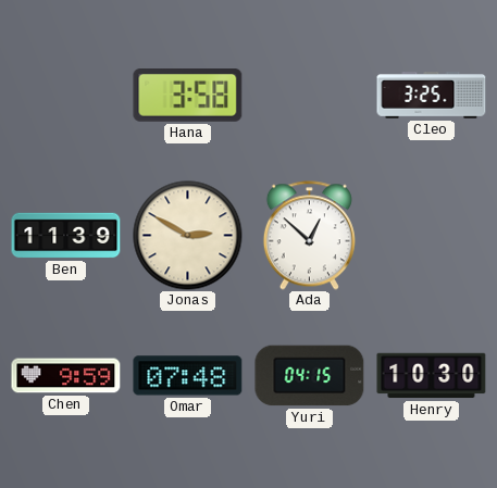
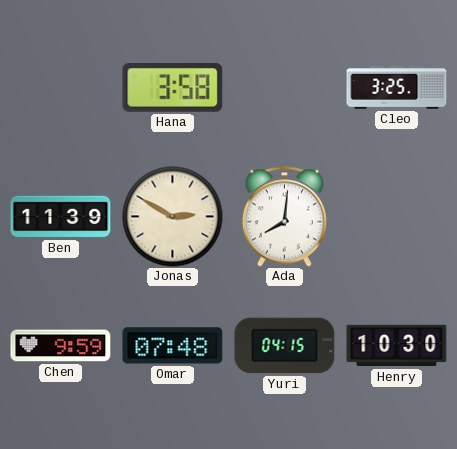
Ada: 12:52 -> 8:01
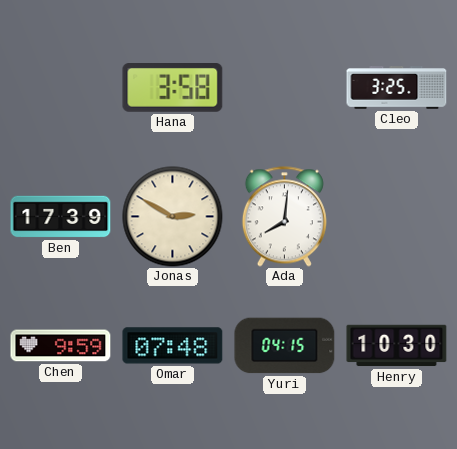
Ben: 11:39 -> 17:39
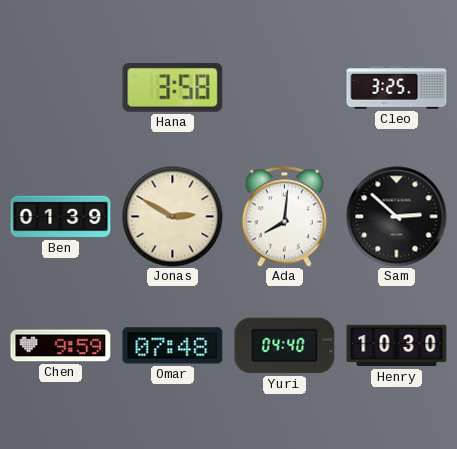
Ben: 17:39 -> 01:39
Sam: none -> 2:52
Yuri: 04:15 -> 04:40
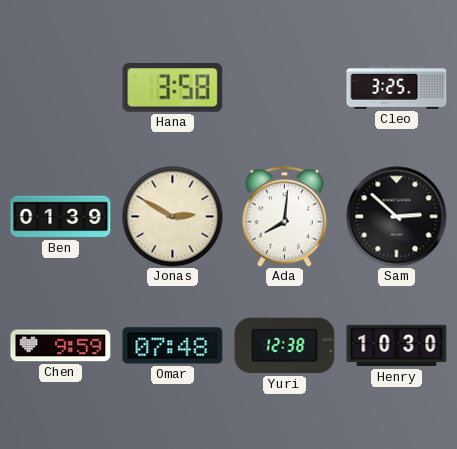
Yuri: 04:40 -> 12:38
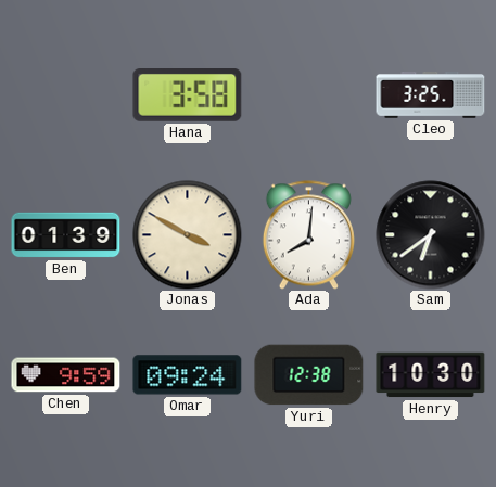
Jonas: 2:50 -> 3:50
Sam: 2:52 -> 6:39
Omar: 07:48 -> 09:24
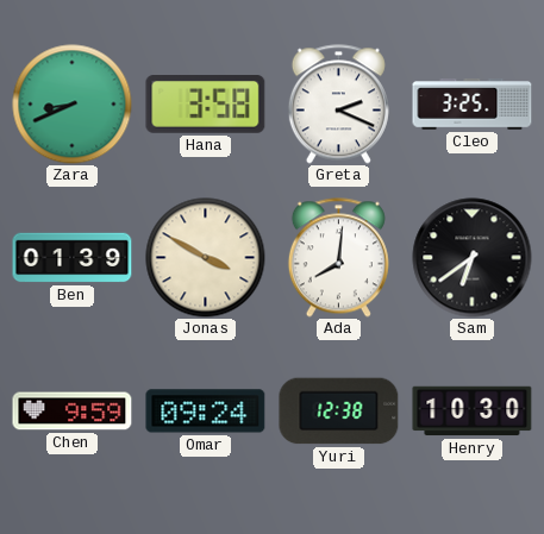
Zara: none -> 8:41
Greta: none -> 2:19
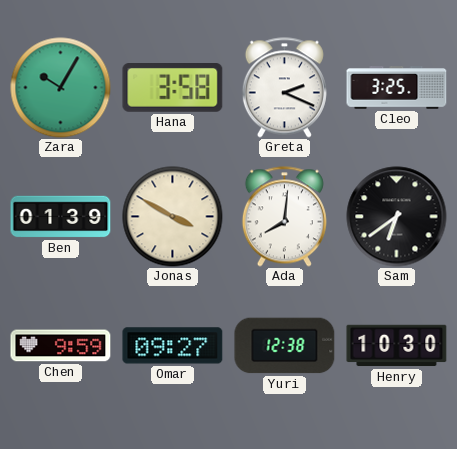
Zara: 8:41 -> 10:05
Omar: 09:24 -> 09:27
